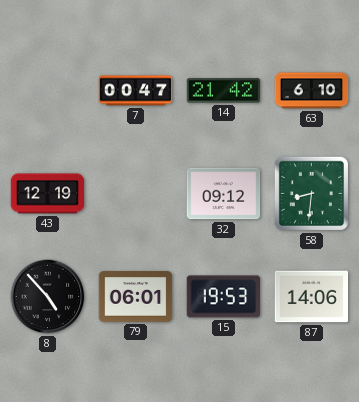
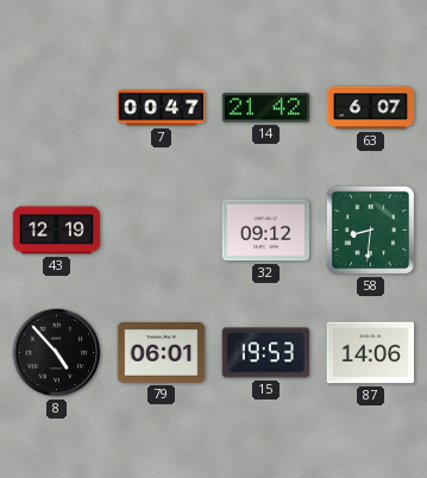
63: 6:10 -> 6:07
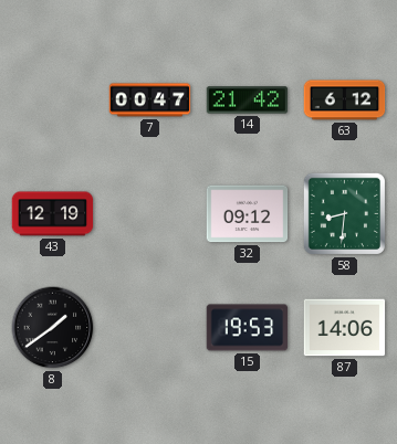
63: 6:07 -> 6:12
8: 4:53 -> 1:39
79: 06:01 -> none
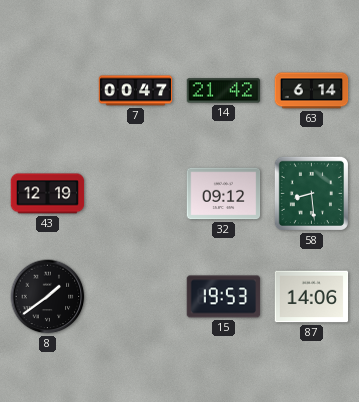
63: 6:12 -> 6:14
58: 8:31 -> 8:29
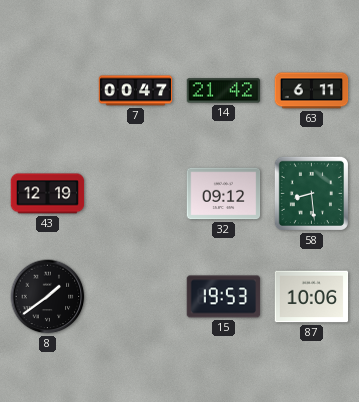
63: 6:14 -> 6:11
87: 14:06 -> 10:06
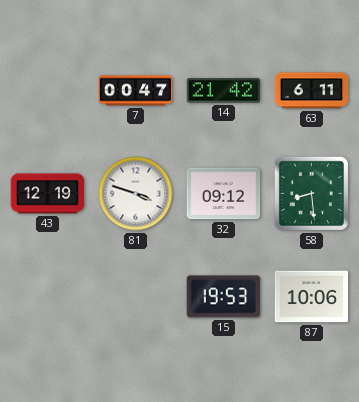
81: none -> 3:48
8: 1:39 -> none
